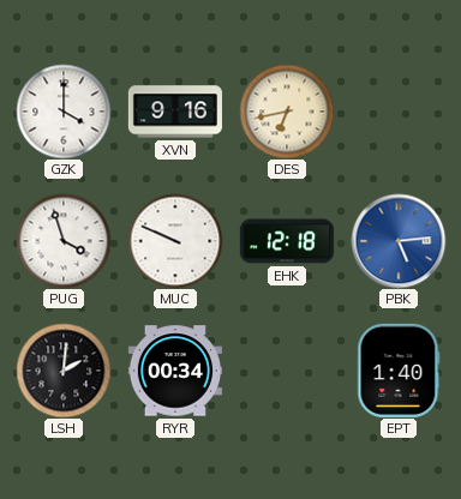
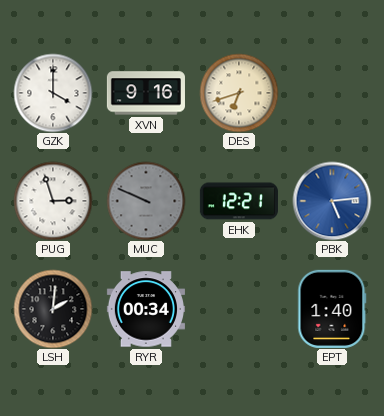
DES: 6:43 -> 6:42
PUG: 3:57 -> 2:57
MUC dial: white -> grey
EHK: 12:18 -> 12:21
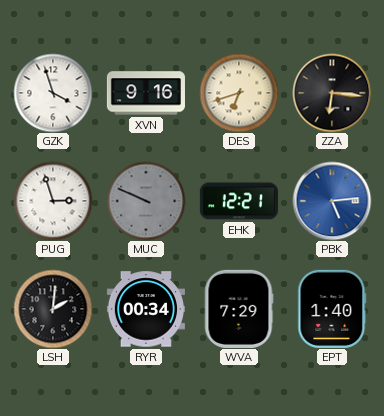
GZK: 4:00 -> 3:57
ZZA: none -> 6:16
WVA: none -> 7:29
